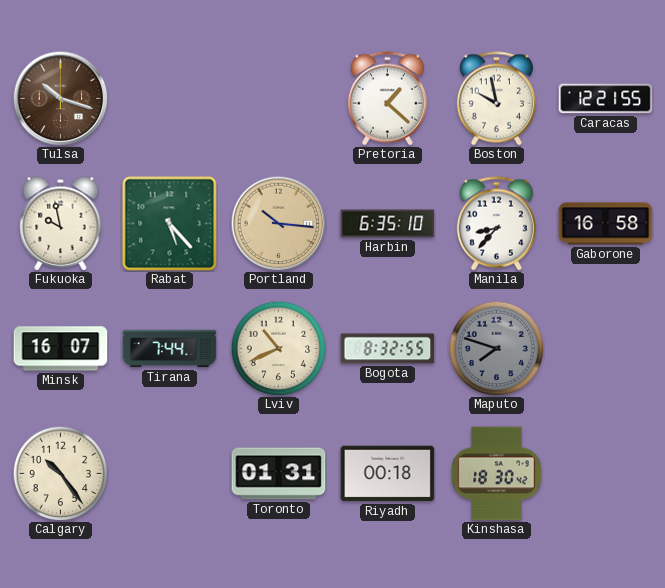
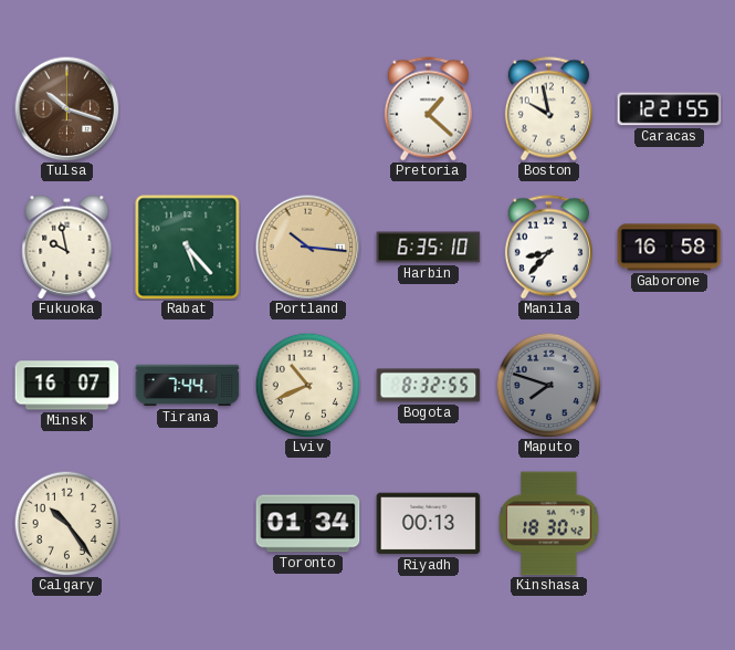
Toronto: 01:31 -> 01:34
Riyadh: 00:18 -> 00:13
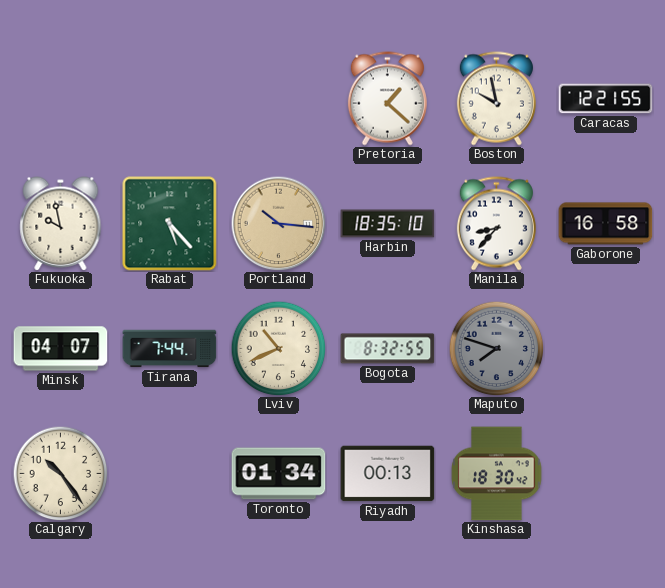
Tulsa: 10:18 -> none
Harbin: 6:35 -> 18:35
Minsk: 16:07 -> 04:07
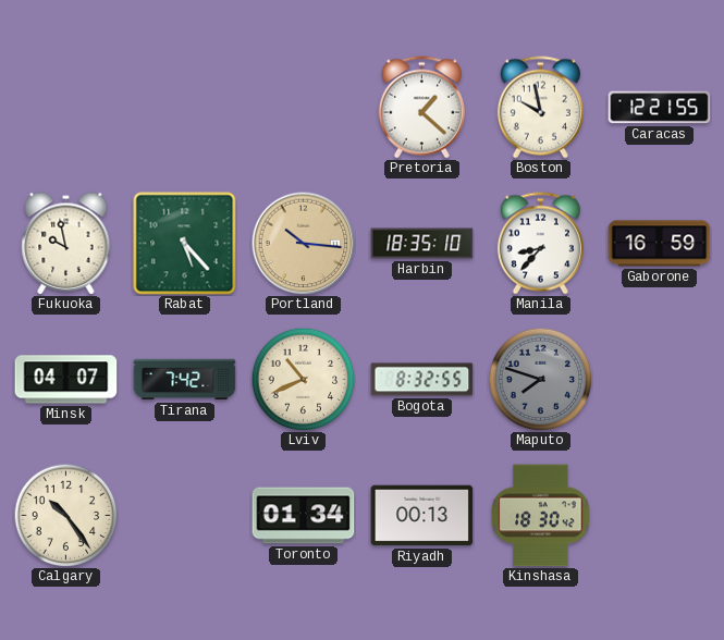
Gaborone: 16:58 -> 16:59
Tirana: 7:44 -> 7:42
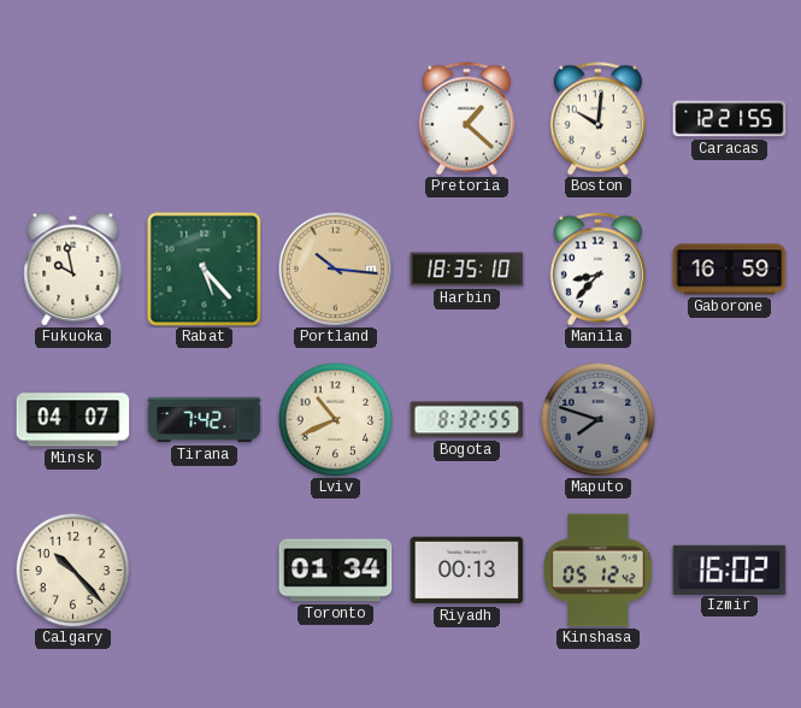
Boston: 9:58 -> 10:01
Calgary: 10:24 -> 10:23
Kinshasa: 18:30 -> 05:12
Izmir: none -> 16:02
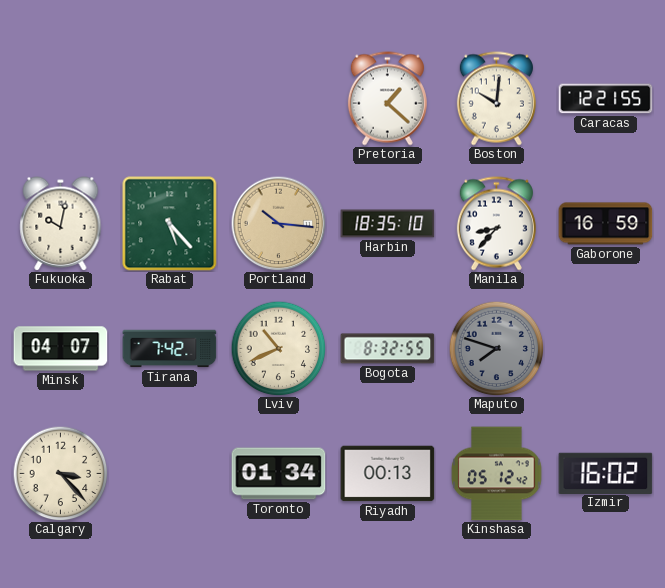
Fukuoka: 9:58 -> 10:02
Calgary: 10:23 -> 3:23
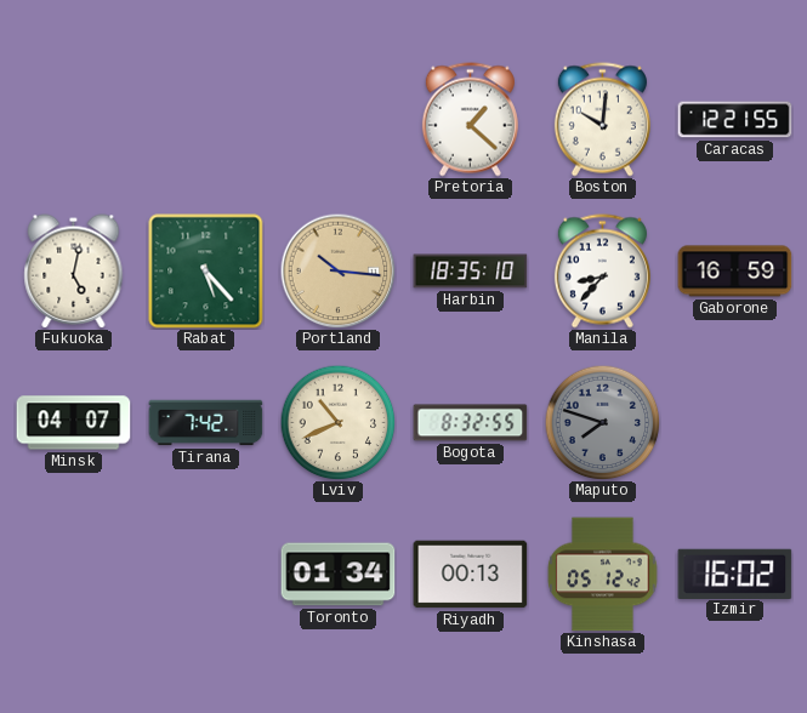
Fukuoka: 10:02 -> 5:02
Calgary: 3:23 -> none
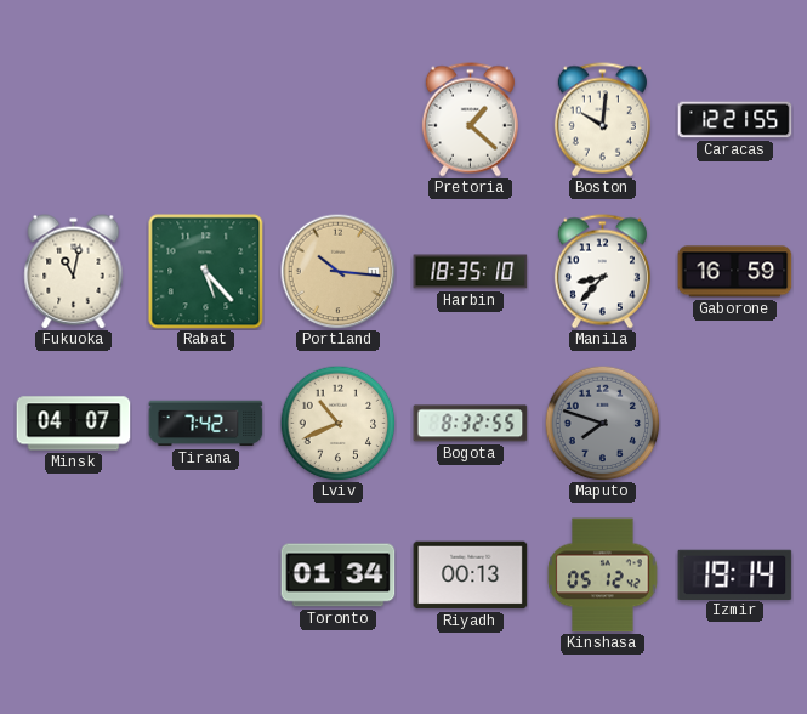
Fukuoka: 5:02 -> 11:02
Izmir: 16:02 -> 19:14
